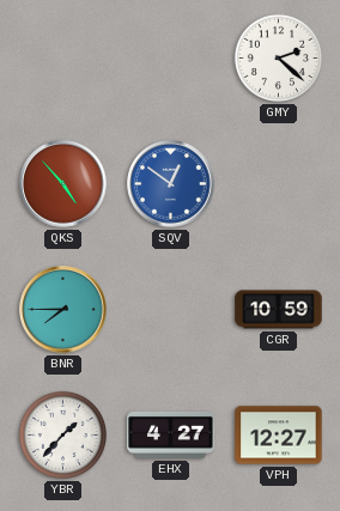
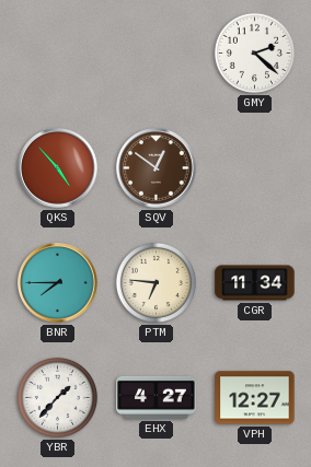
SQV dial: blue -> brown
PTM: none -> 6:46
CGR: 10:59 -> 11:34
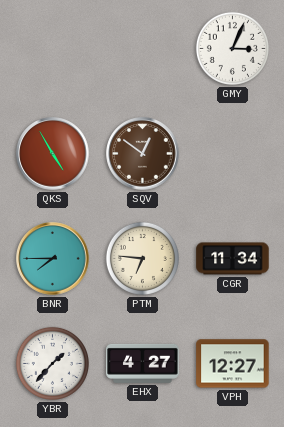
GMY: 2:22 -> 3:04
QKS: 4:53 -> 4:55
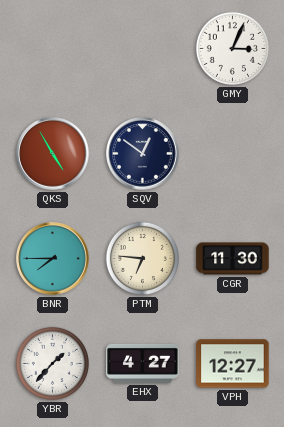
SQV dial: brown -> navy
CGR: 11:34 -> 11:30
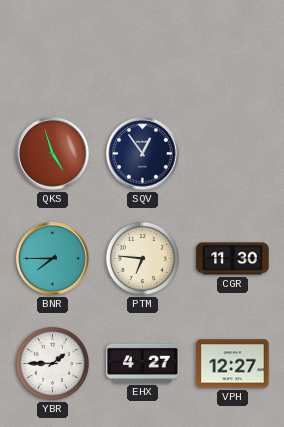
GMY: 3:04 -> none
QKS: 4:55 -> 4:57
SQV: 12:51 -> 12:54
YBR: 1:37 -> 1:45
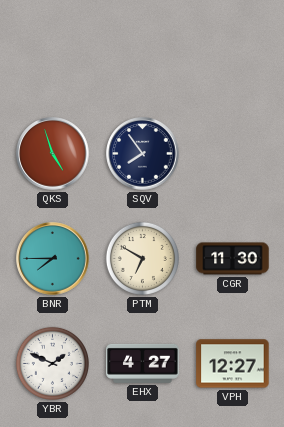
SQV: 12:54 -> 7:54
PTM: 6:46 -> 6:50
YBR: 1:45 -> 1:49
